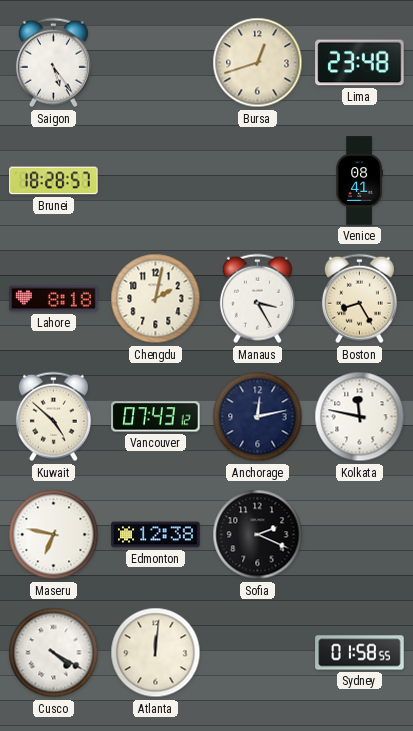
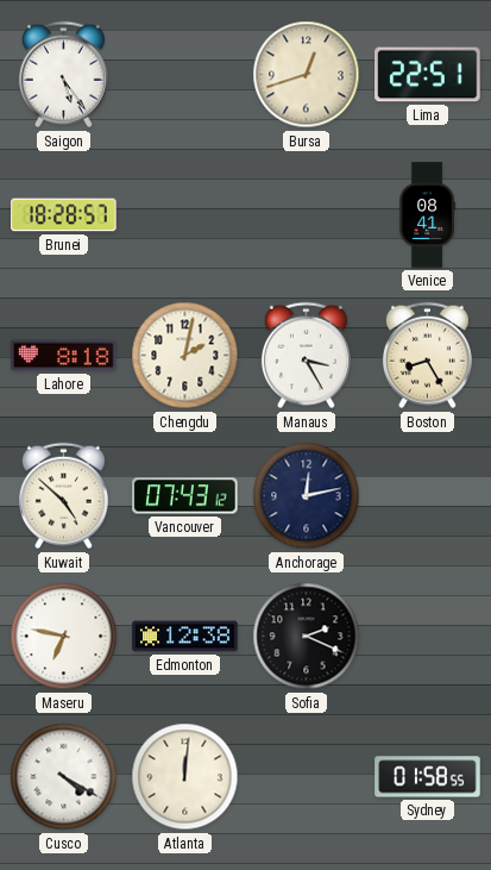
Lima: 23:48 -> 22:51
Kolkata: 11:47 -> none
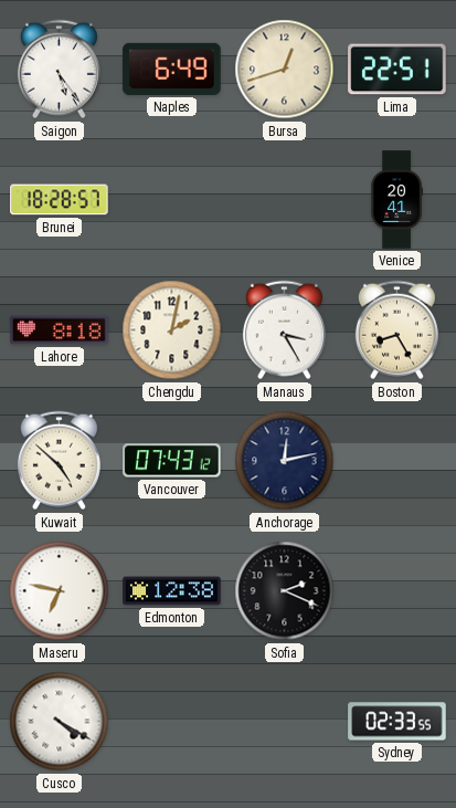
Naples: none -> 6:49
Venice: 08:41 -> 20:41
Atlanta: 12:01 -> none
Sydney: 01:58 -> 02:33
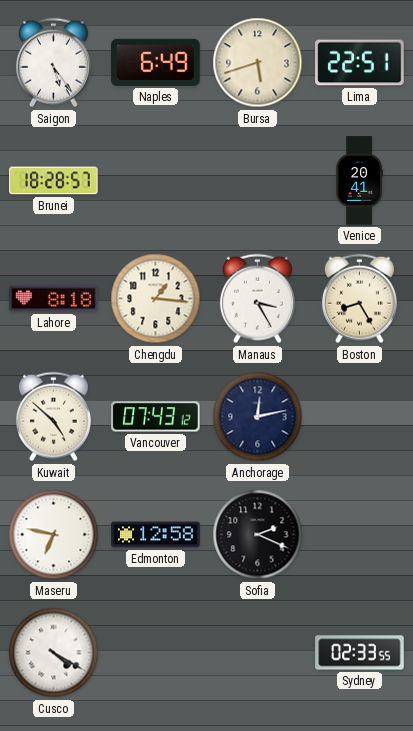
Bursa: 12:42 -> 5:42
Chengdu: 2:02 -> 1:16
Edmonton: 12:38 -> 12:58
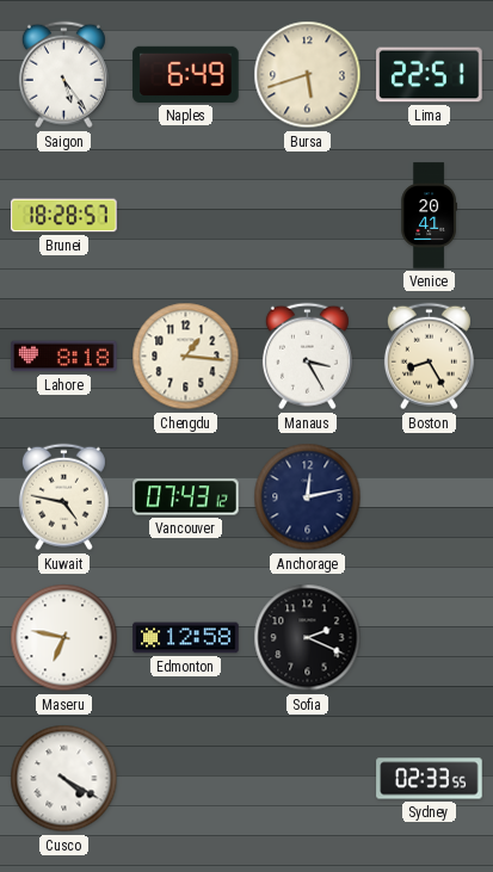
Kuwait: 4:52 -> 4:47
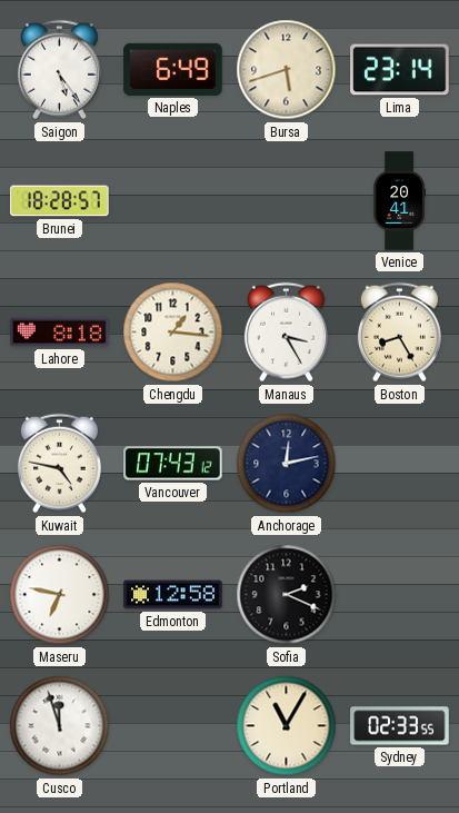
Lima: 22:51 -> 23:14
Cusco: 4:20 -> 11:57
Portland: none -> 11:05
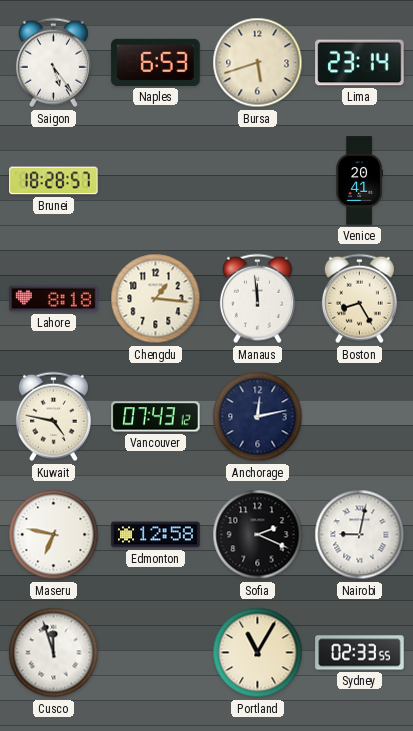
Naples: 6:49 -> 6:53
Manaus: 3:25 -> 11:59
Nairobi: none -> 9:02
